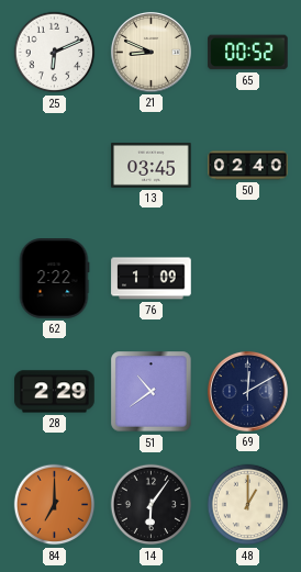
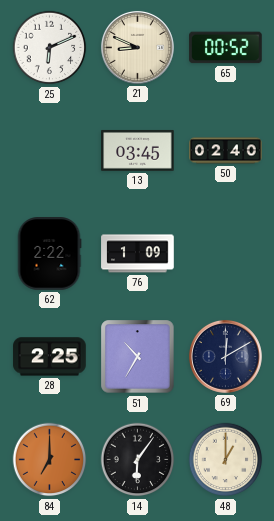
28: 2:29 -> 2:25
51: 10:39 -> 10:35
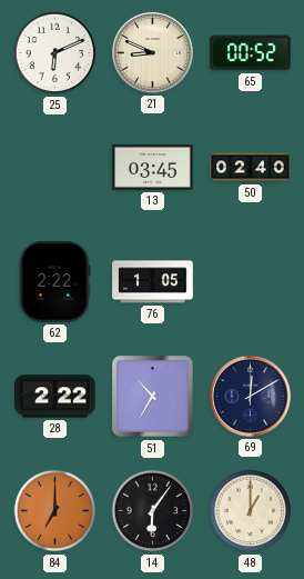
76: 1:09 -> 1:05
28: 2:25 -> 2:22
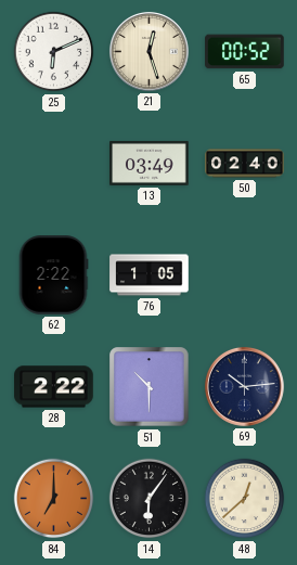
21: 8:49 -> 12:27
13: 03:45 -> 03:49
51: 10:35 -> 10:30
69: 12:10 -> 10:14
48: 1:00 -> 12:38
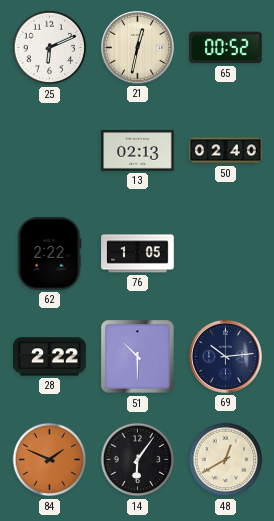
21: 12:27 -> 12:32
13: 03:49 -> 02:13
84: 7:00 -> 1:49
48: 12:38 -> 12:40
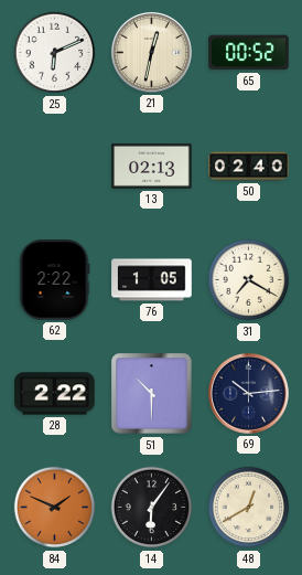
31: none -> 7:20
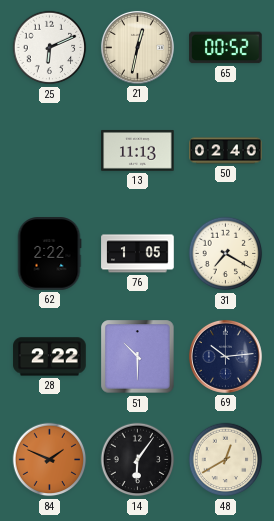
13: 02:13 -> 11:13
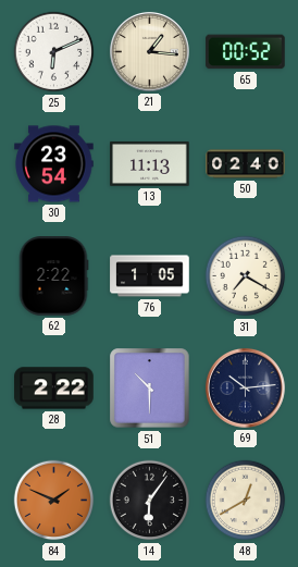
21: 12:32 -> 1:16
30: none -> 23:54
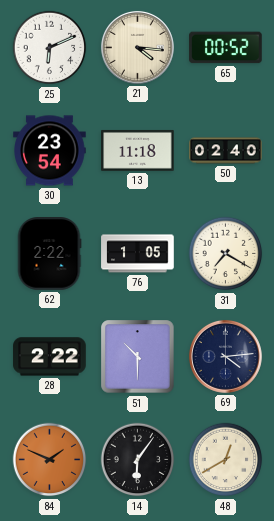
21: 1:16 -> 4:16
13: 11:13 -> 11:18
69: 10:14 -> 4:14
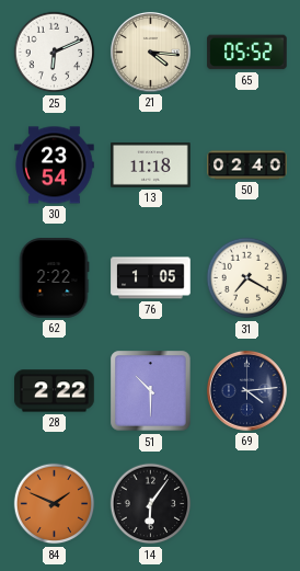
65: 00:52 -> 05:52
48: 12:40 -> none
